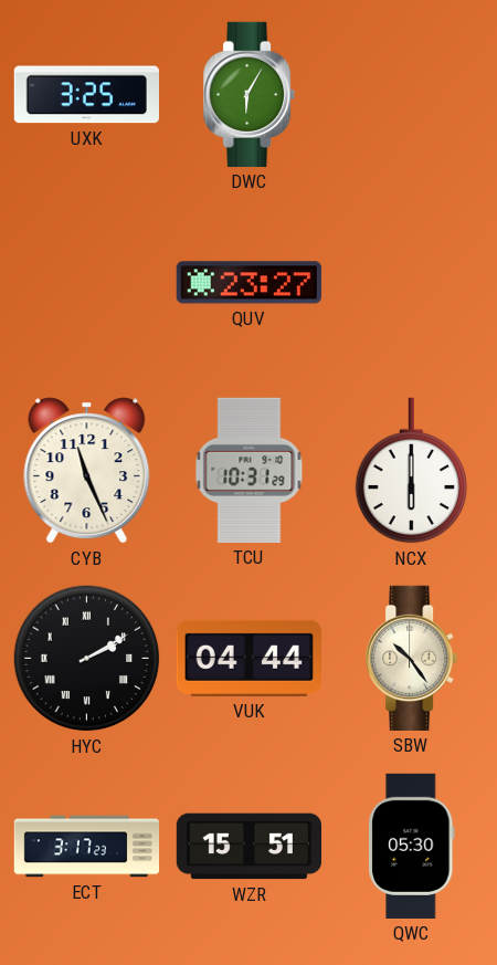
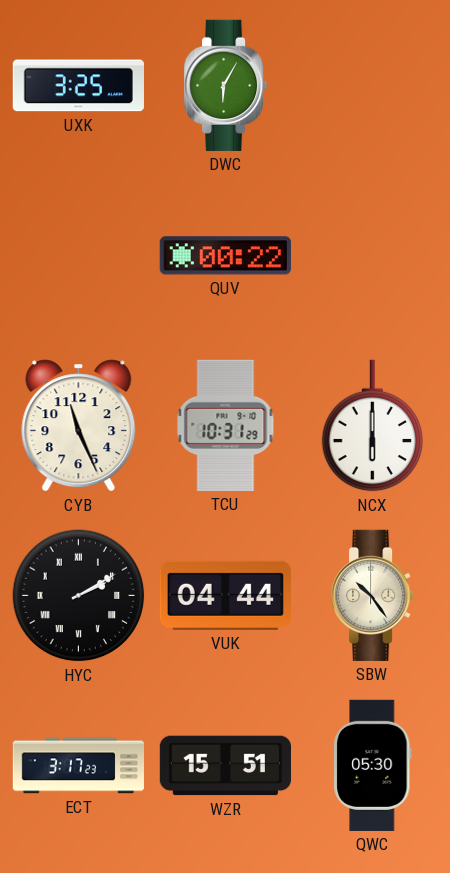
QUV: 23:27 -> 00:22
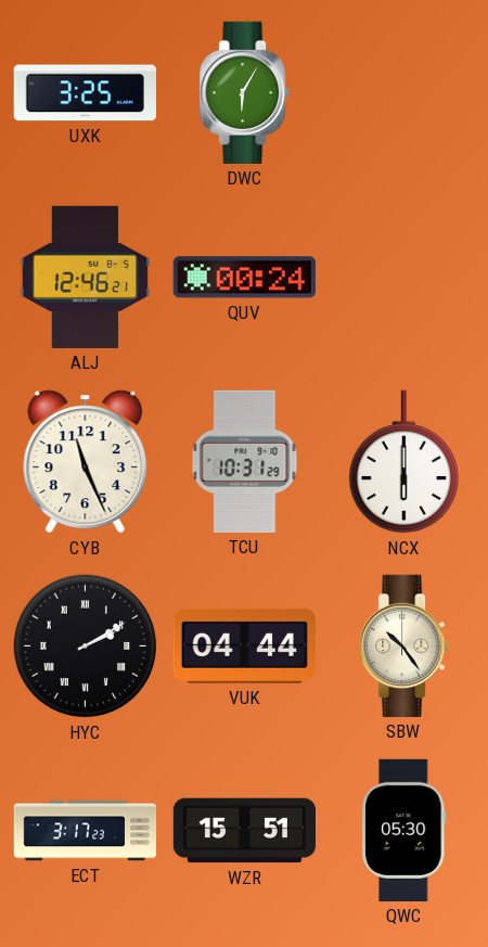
ALJ: none -> 12:46
QUV: 00:22 -> 00:24
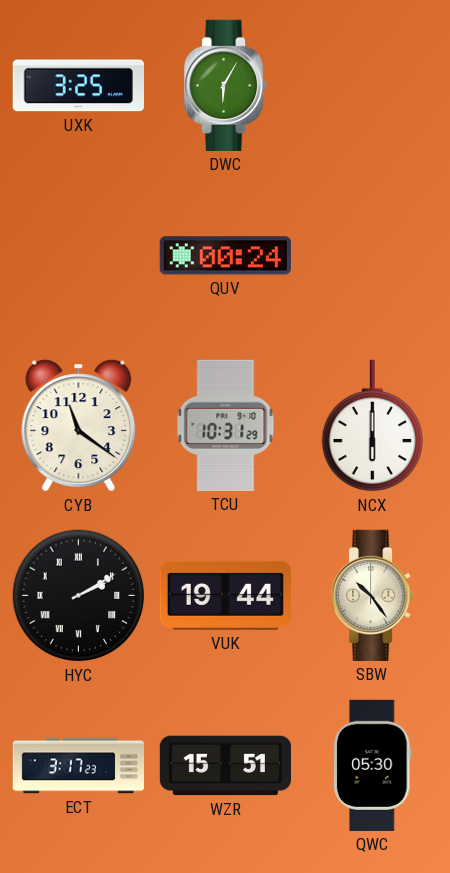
ALJ: 12:46 -> none
CYB: 11:26 -> 11:21
VUK: 04:44 -> 19:44
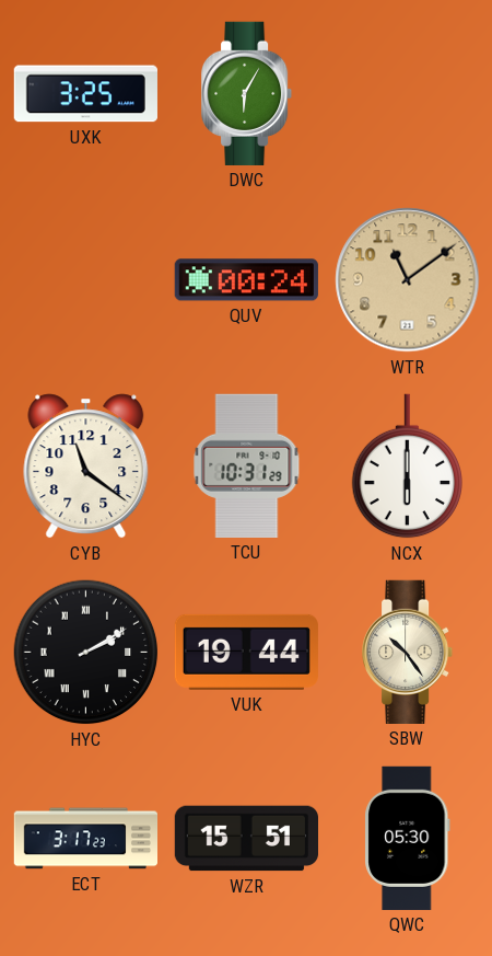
WTR: none -> 11:09
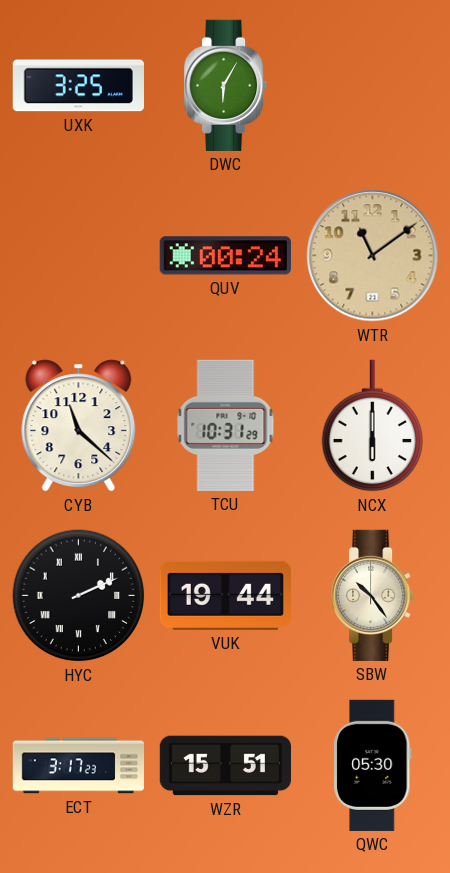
CYB: 11:21 -> 11:22
HYC: 2:10 -> 2:11
